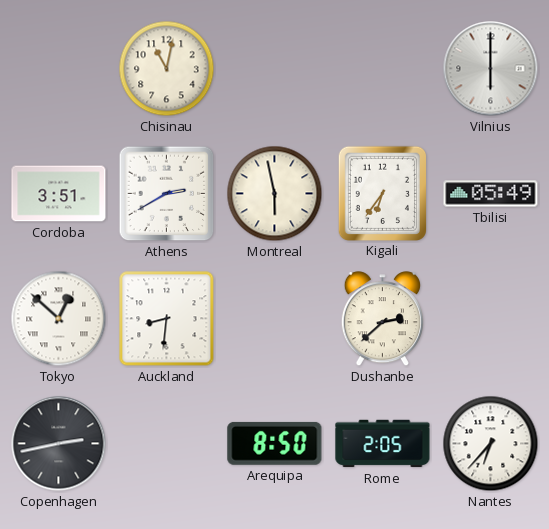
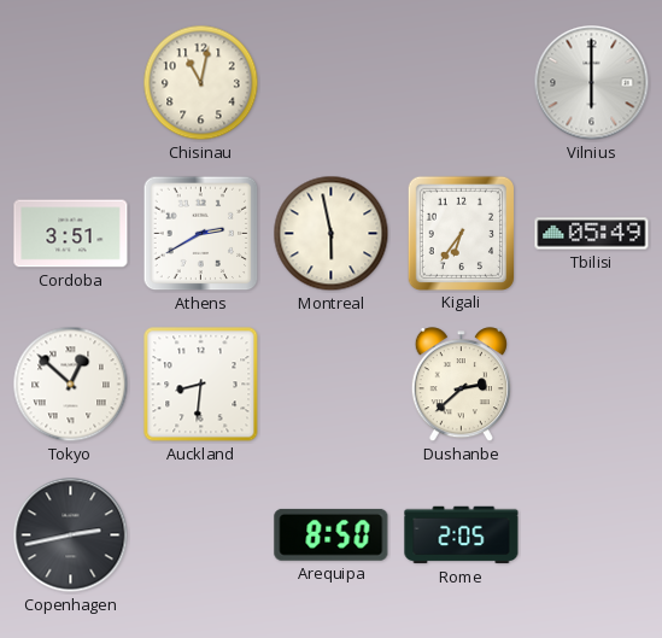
Nantes: 6:37 -> none
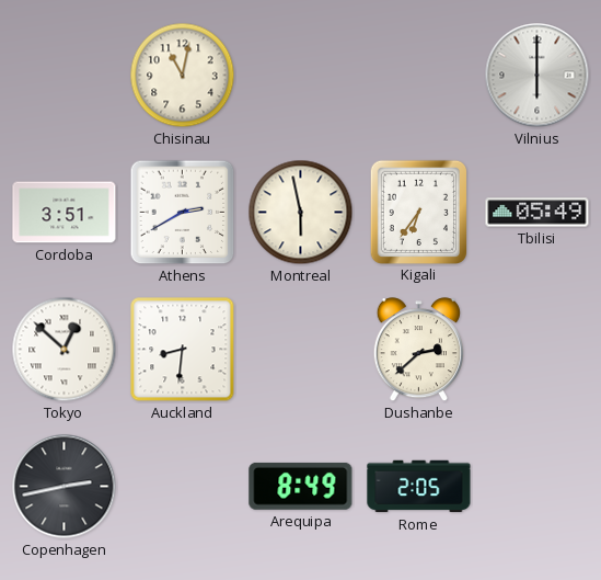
Arequipa: 8:50 -> 8:49
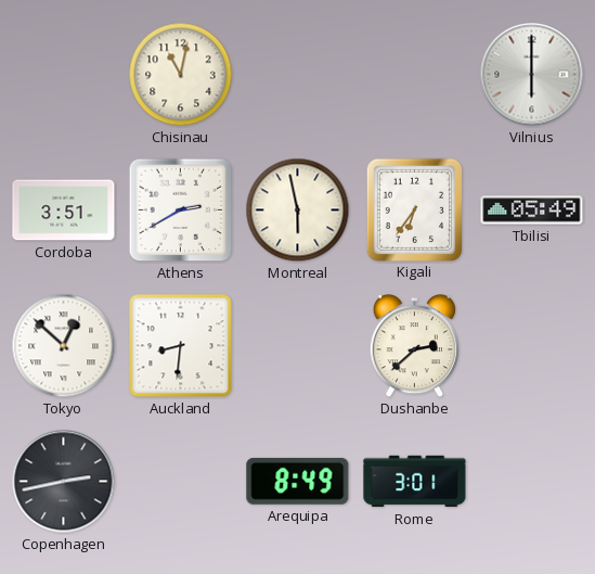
Rome: 2:05 -> 3:01
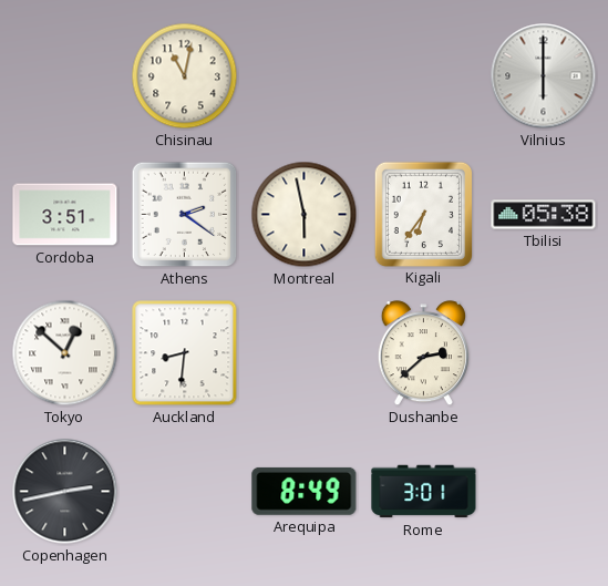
Athens: 2:40 -> 2:21
Tbilisi: 05:49 -> 05:38
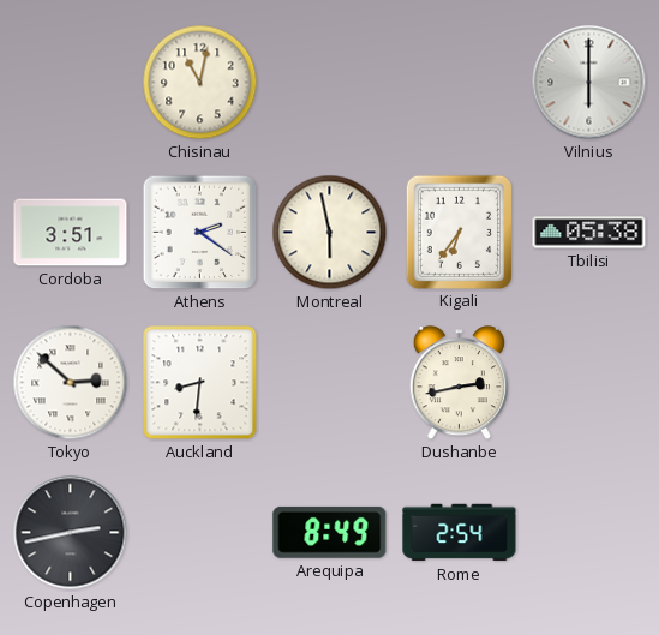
Tokyo: 12:52 -> 2:52
Dushanbe: 2:38 -> 2:43
Rome: 3:01 -> 2:54
